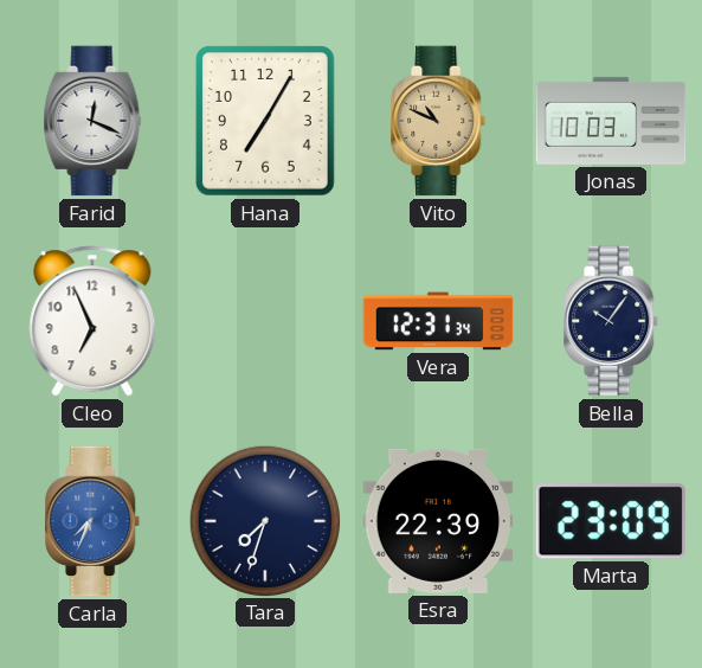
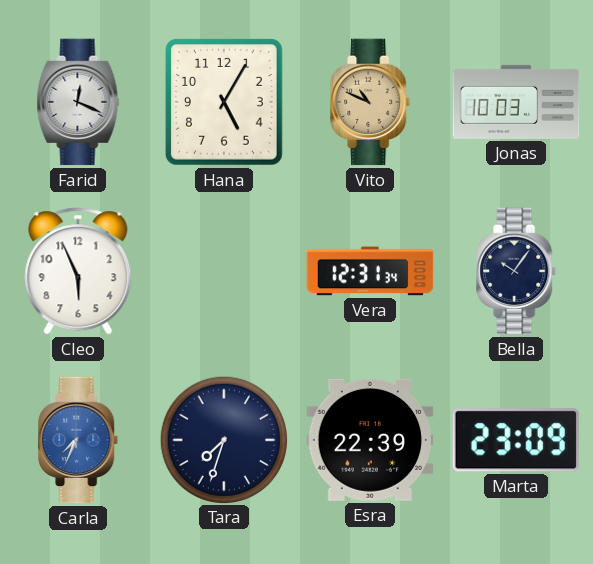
Hana: 7:05 -> 5:05
Cleo: 6:56 -> 5:56
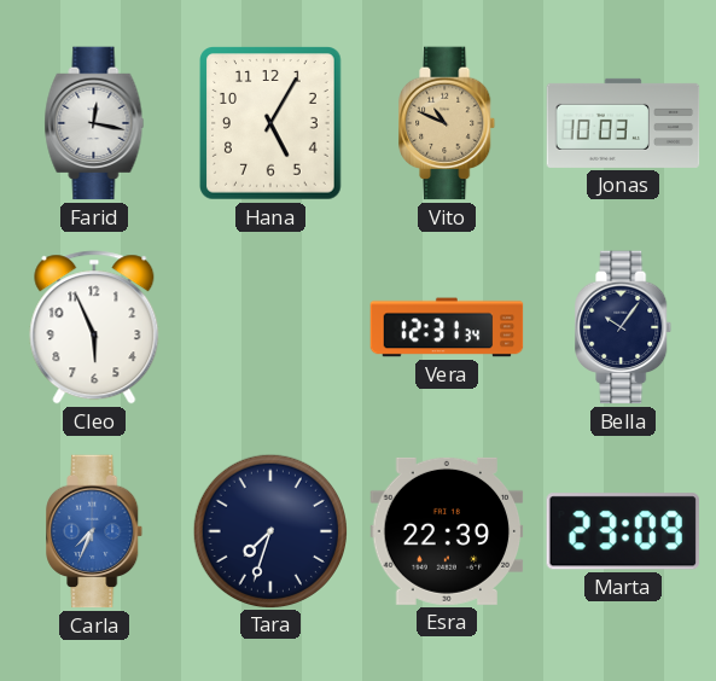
Farid: 12:19 -> 12:17
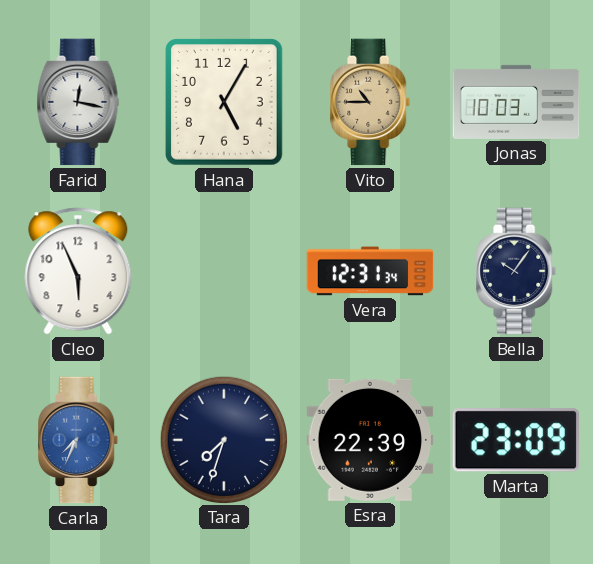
Vito: 10:49 -> 10:45
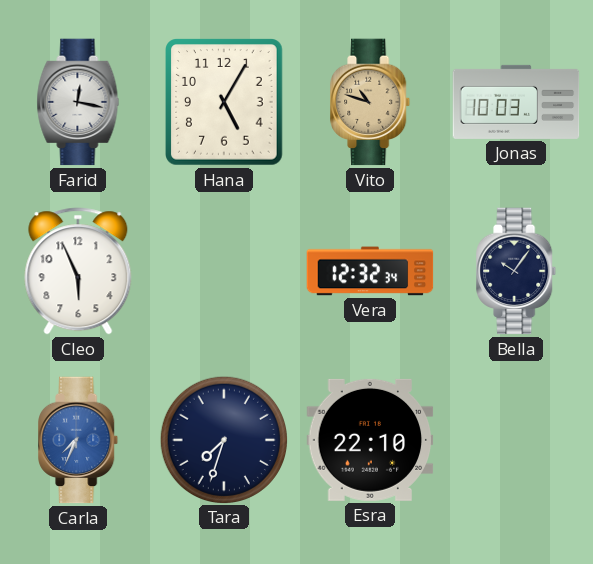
Vito: 10:45 -> 10:48
Vera: 12:31 -> 12:32
Esra: 22:39 -> 22:10
Marta: 23:09 -> none
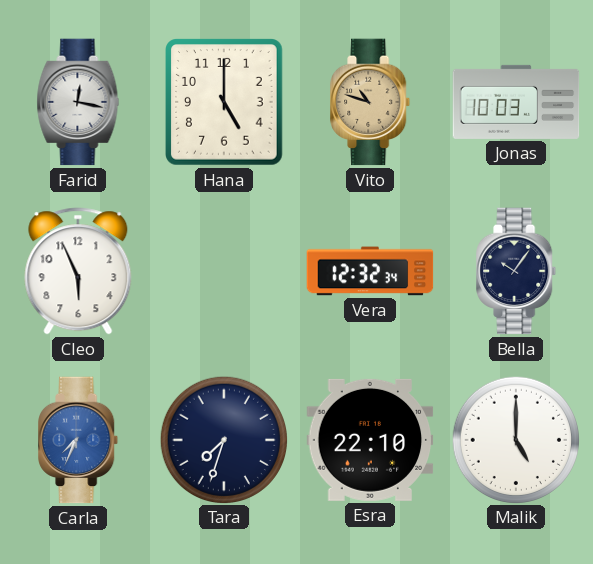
Hana: 5:05 -> 5:00
Malik: none -> 5:00
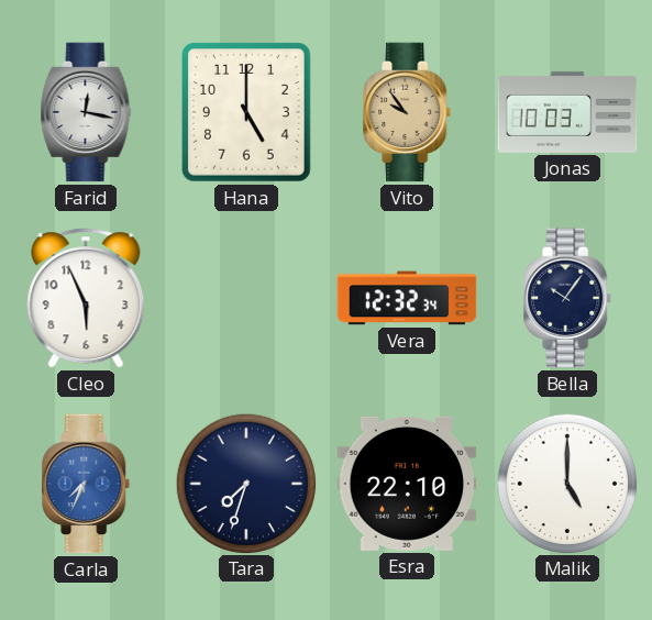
Vito: 10:48 -> 9:54
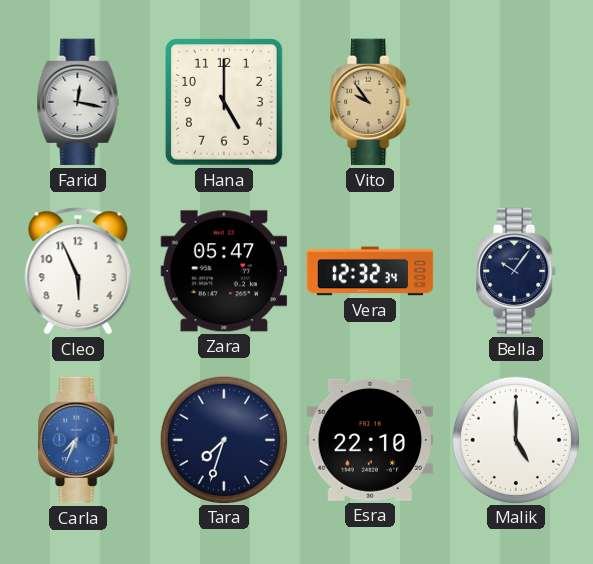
Jonas: 10:03 -> none
Zara: none -> 05:47
